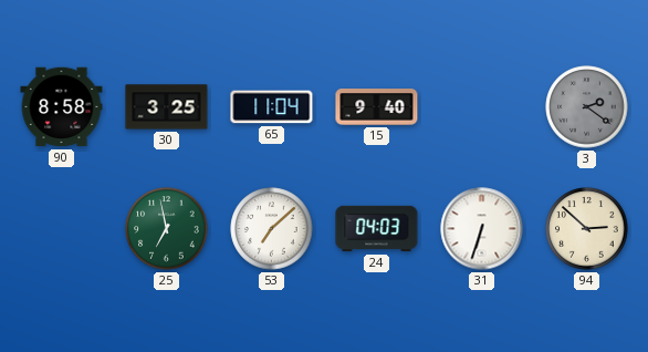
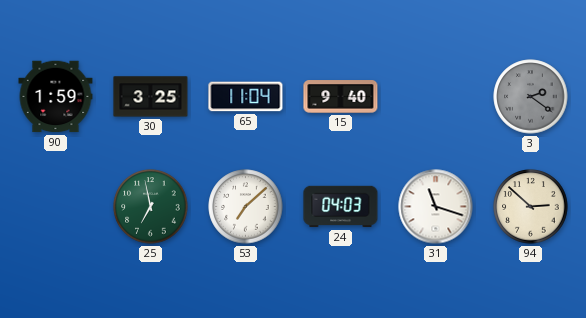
90: 8:58 -> 1:59
31: 6:33 -> 11:18
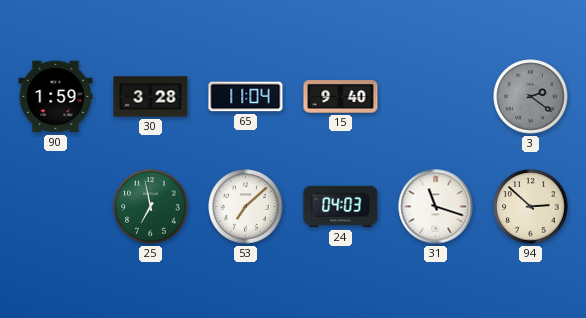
30: 3:25 -> 3:28
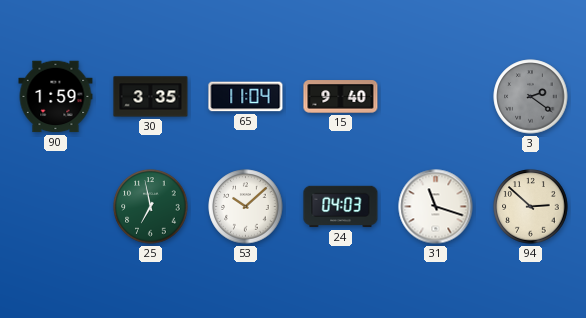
30: 3:28 -> 3:35
53: 7:08 -> 10:08
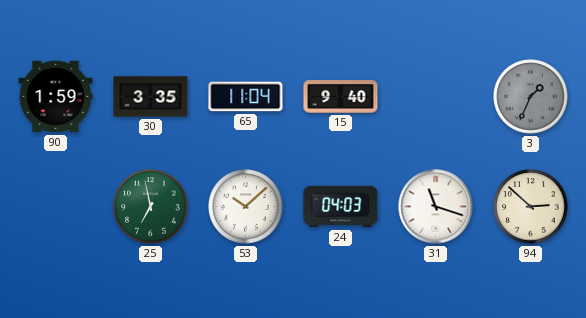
3: 2:21 -> 1:34
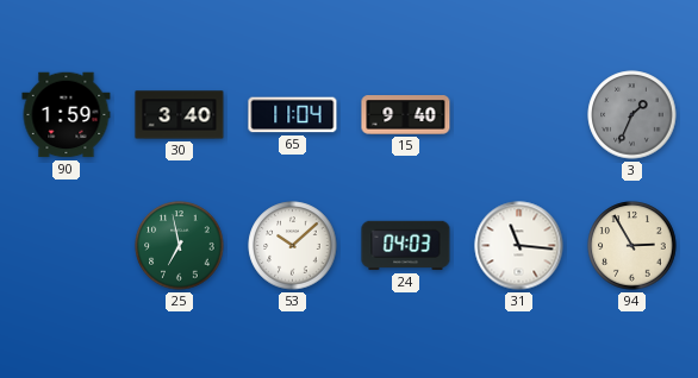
30: 3:35 -> 3:40
31: 11:18 -> 11:16
94: 2:52 -> 2:55
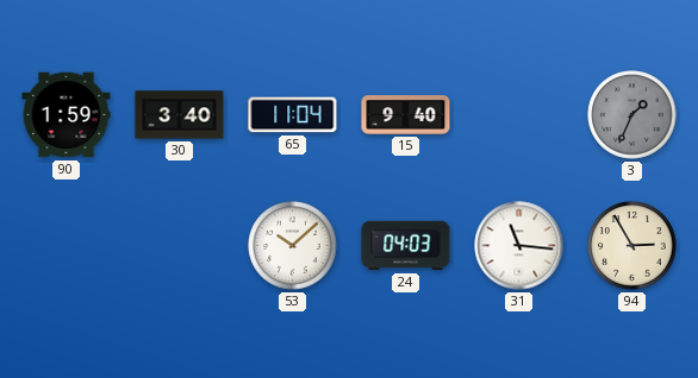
25: 6:58 -> none
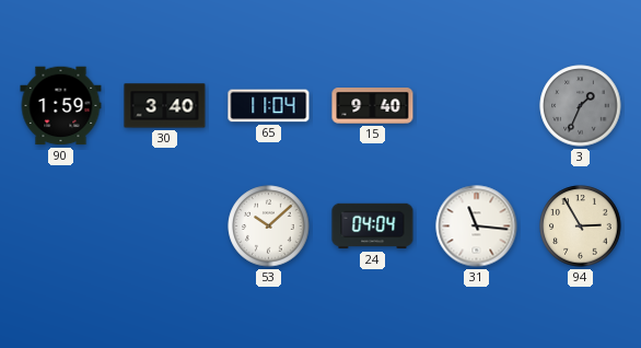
24: 04:03 -> 04:04
